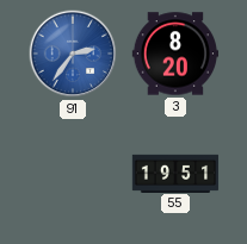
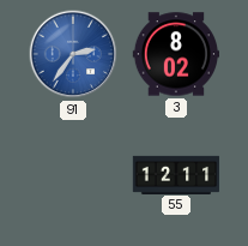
3: 8:20 -> 8:02
55: 19:51 -> 12:11
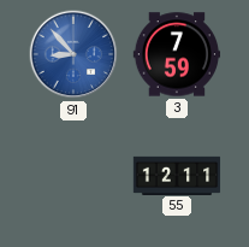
91: 2:36 -> 8:53
3: 8:02 -> 7:59
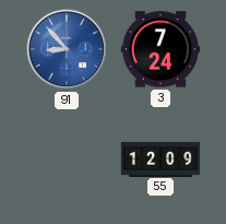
3: 7:59 -> 7:24
55: 12:11 -> 12:09
